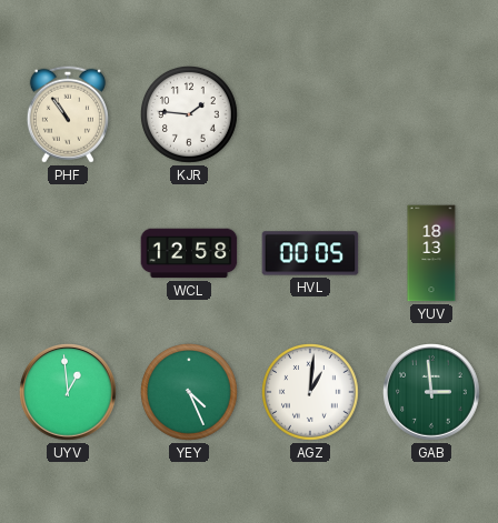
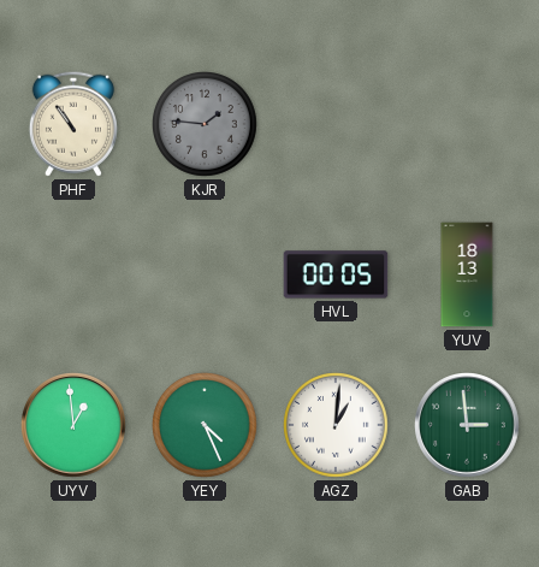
KJR dial: white -> grey
WCL: 12:58 -> none
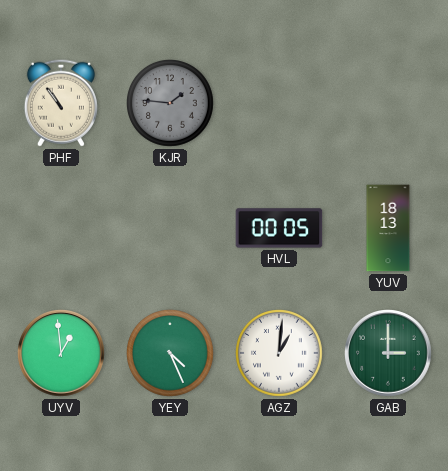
GAB: 2:59 -> 3:00
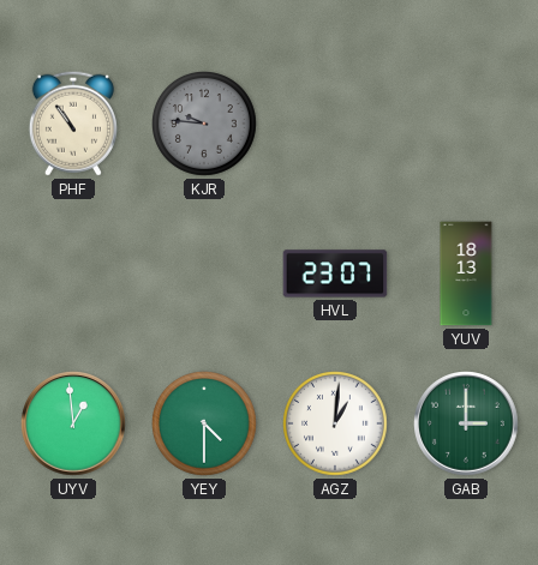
KJR: 1:46 -> 9:46
HVL: 00:05 -> 23:07
YEY: 4:26 -> 4:30
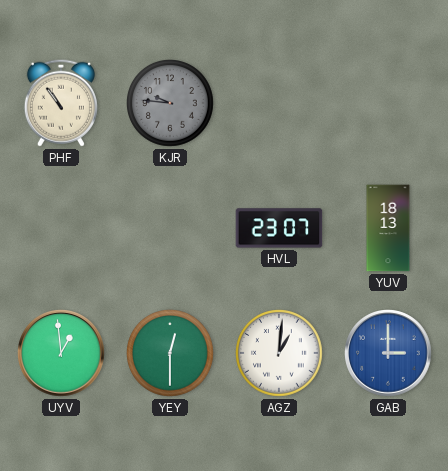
YEY: 4:30 -> 12:30
GAB dial: green -> blue
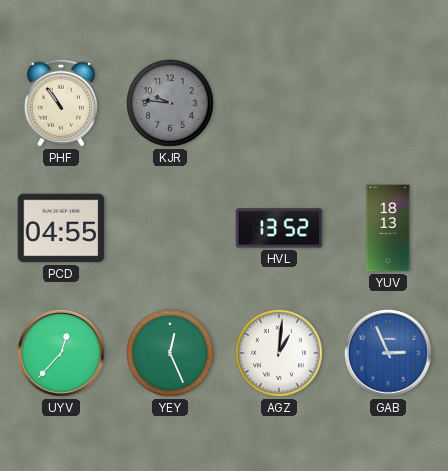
PCD: none -> 04:55
HVL: 23:07 -> 13:52
UYV: 12:59 -> 12:37
YEY: 12:30 -> 12:26
GAB: 3:00 -> 2:56
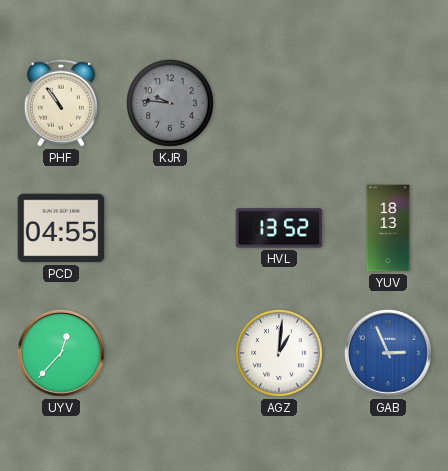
YEY: 12:26 -> none
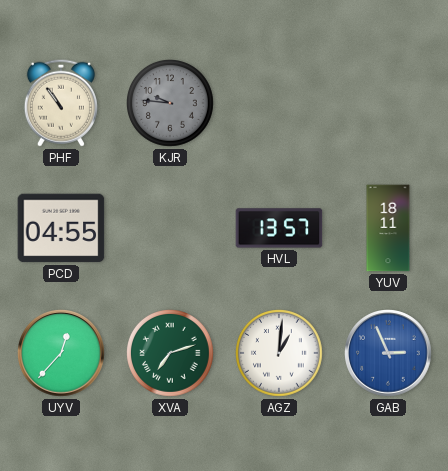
HVL: 13:52 -> 13:57
YUV: 18:13 -> 18:11
XVA: none -> 7:12
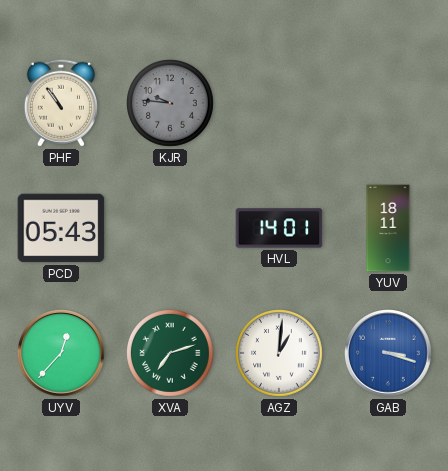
PCD: 04:55 -> 05:43
HVL: 13:57 -> 14:01
GAB: 2:56 -> 3:18
